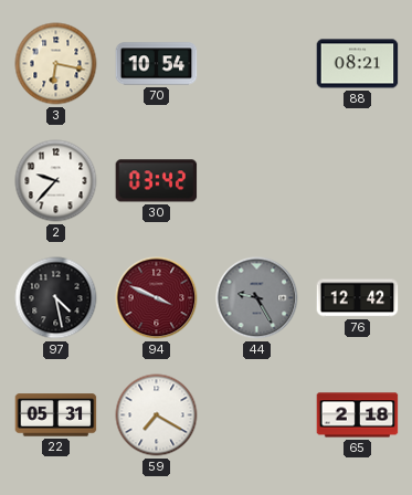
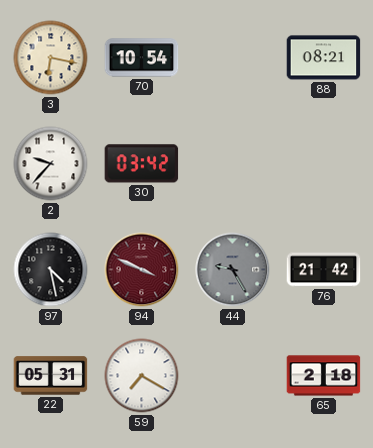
76: 12:42 -> 21:42
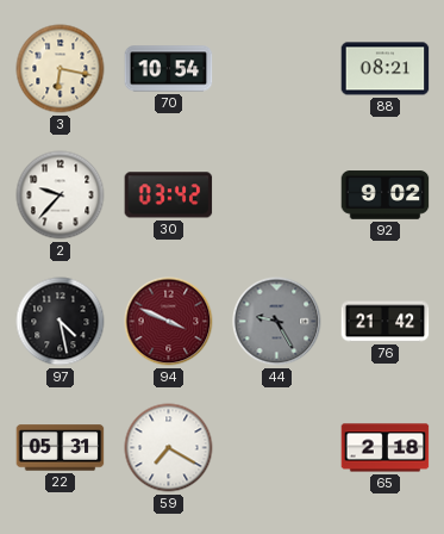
92: none -> 9:02
